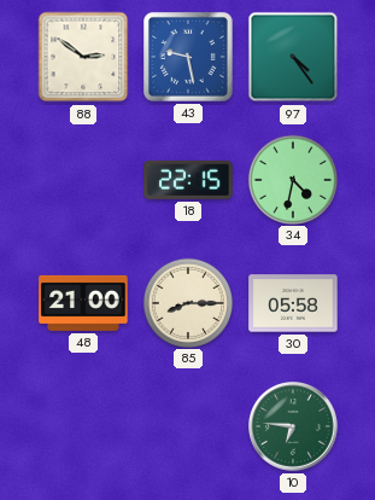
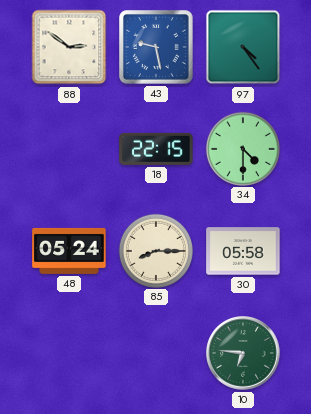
34: 4:32 -> 4:30
48: 21:00 -> 05:24
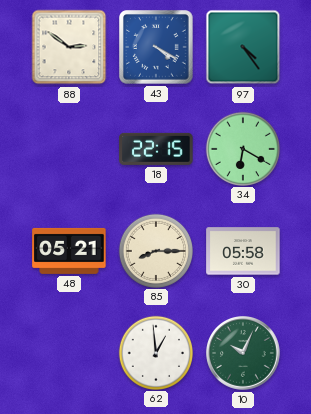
43: 9:28 -> 4:20
34: 4:30 -> 6:20
48: 05:24 -> 05:21
62: none -> 12:59
10: 6:46 -> 10:04
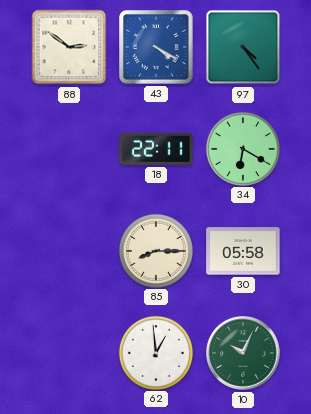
18: 22:15 -> 22:11
48: 05:21 -> none
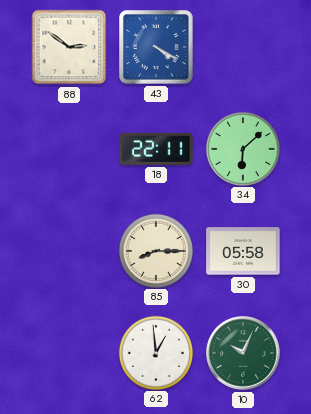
97: 4:24 -> none
34: 6:20 -> 6:08
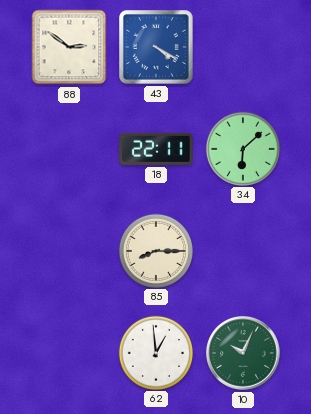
30: 05:58 -> none
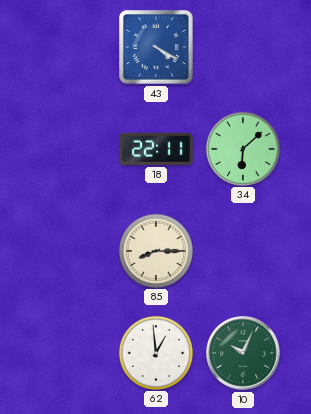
88: 2:51 -> none
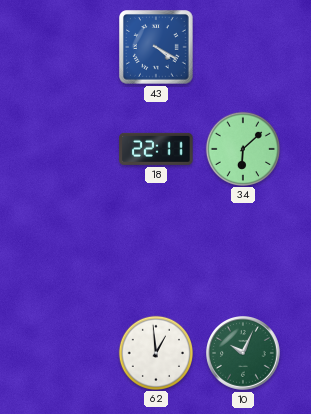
85: 8:15 -> none
